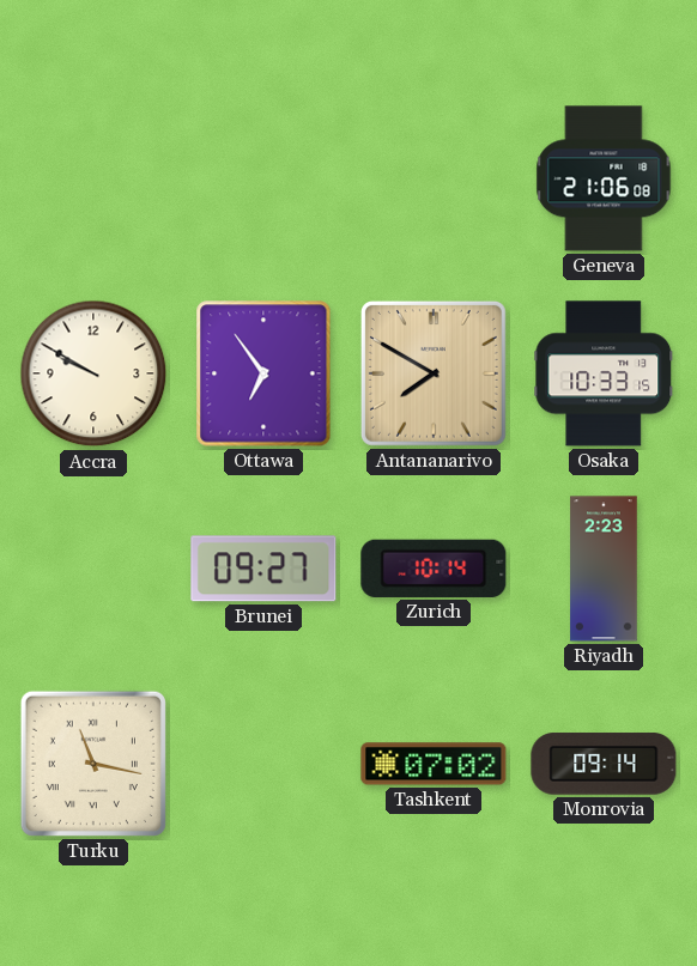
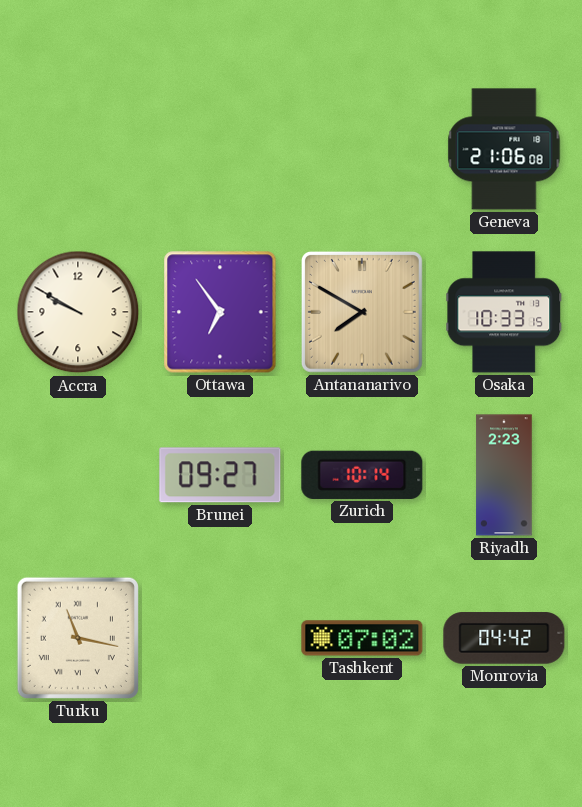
Monrovia: 09:14 -> 04:42
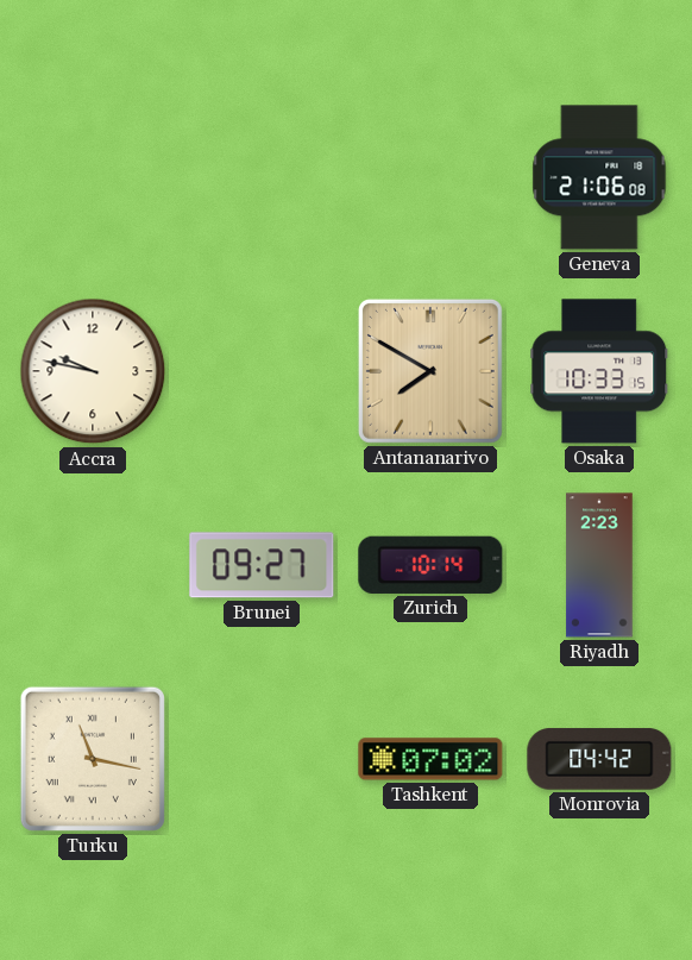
Accra: 9:50 -> 9:47
Ottawa: 6:54 -> none
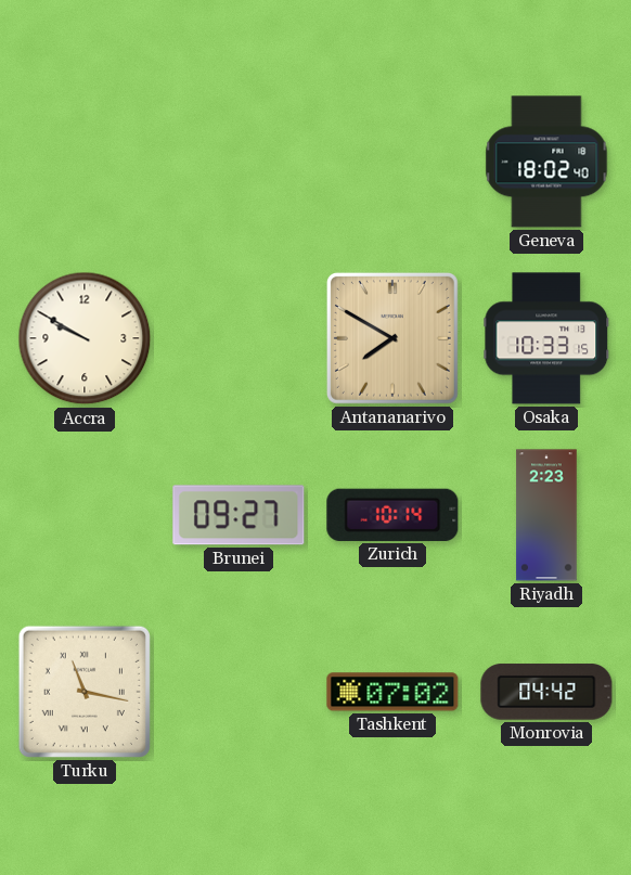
Geneva: 21:06 -> 18:02
Accra: 9:47 -> 9:50
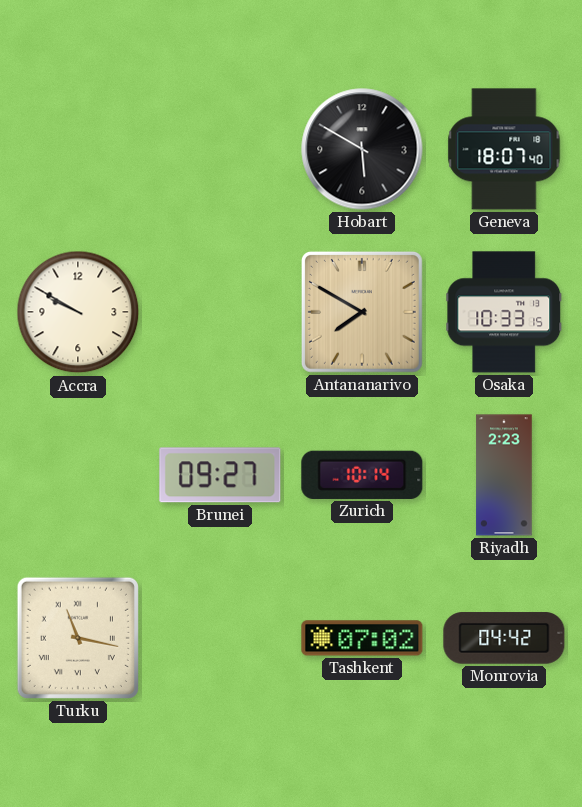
Hobart: none -> 5:50
Geneva: 18:02 -> 18:07
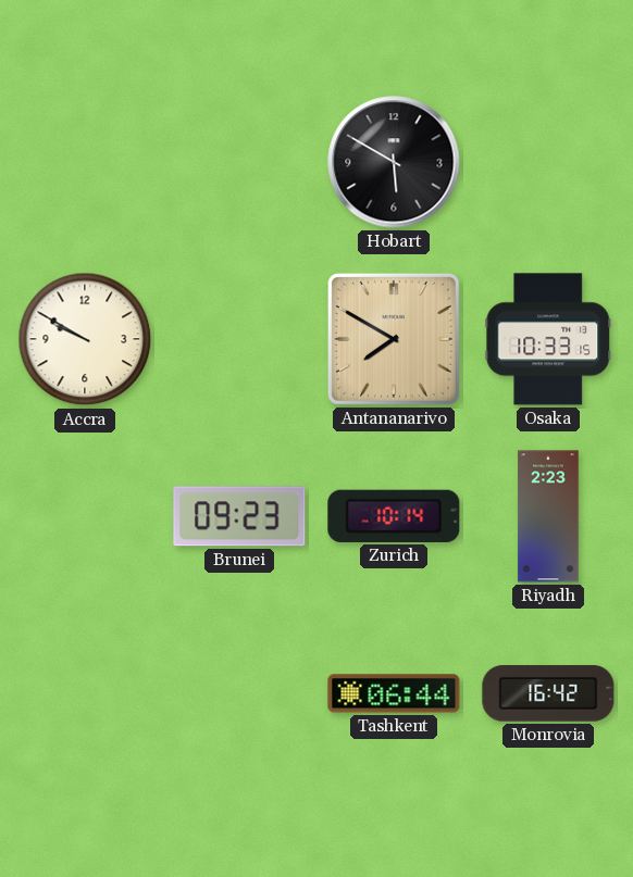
Geneva: 18:07 -> none
Brunei: 09:27 -> 09:23
Turku: 11:17 -> none
Tashkent: 07:02 -> 06:44
Monrovia: 04:42 -> 16:42
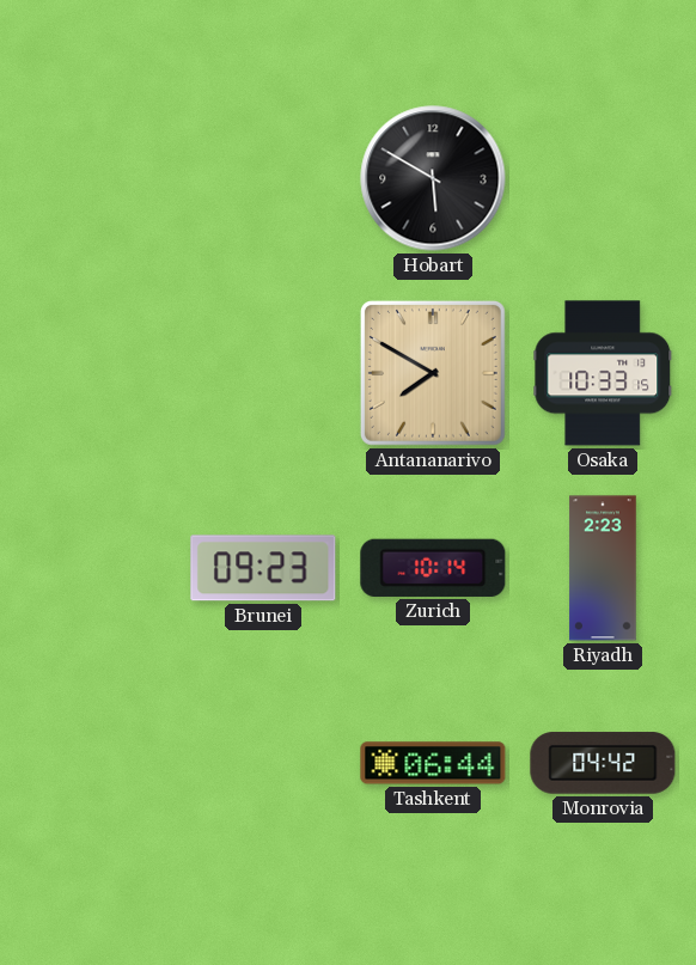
Accra: 9:50 -> none
Monrovia: 16:42 -> 04:42
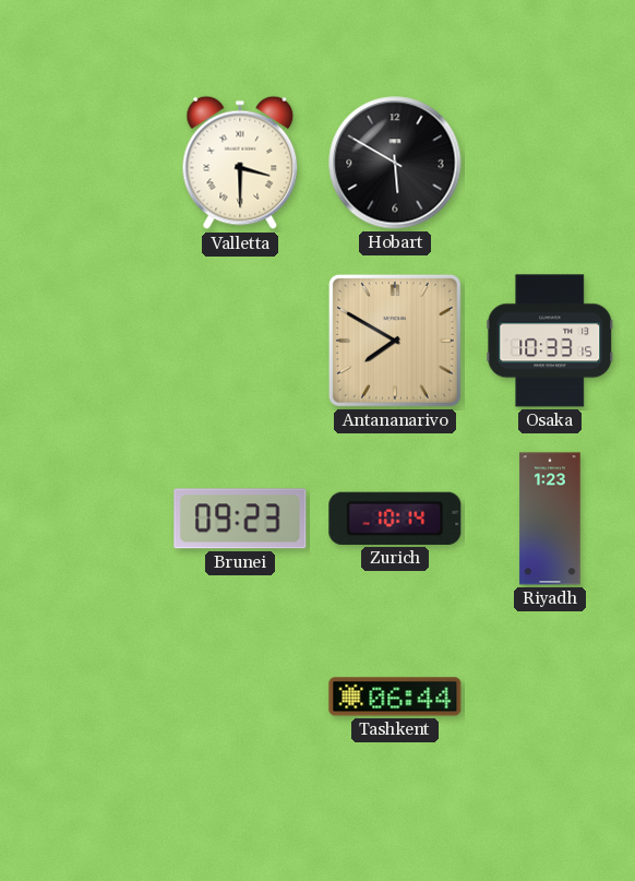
Valletta: none -> 3:30
Riyadh: 2:23 -> 1:23
Monrovia: 04:42 -> none
